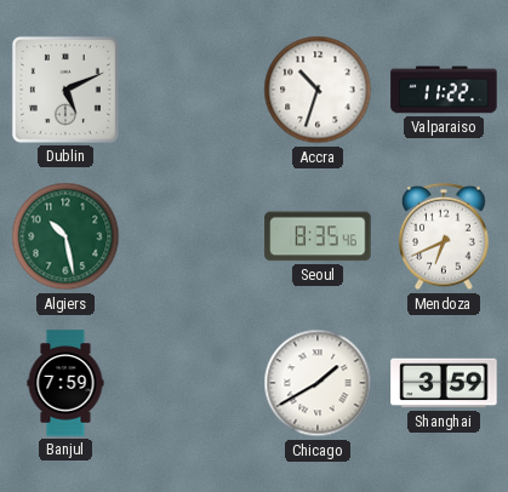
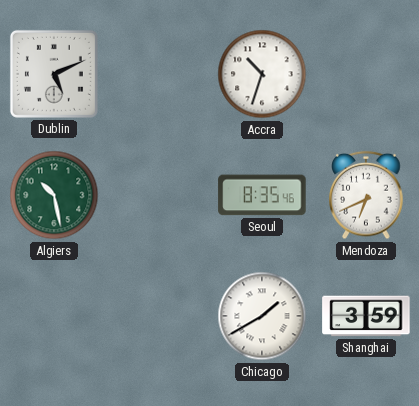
Valparaiso: 11:22 -> none
Banjul: 7:59 -> none
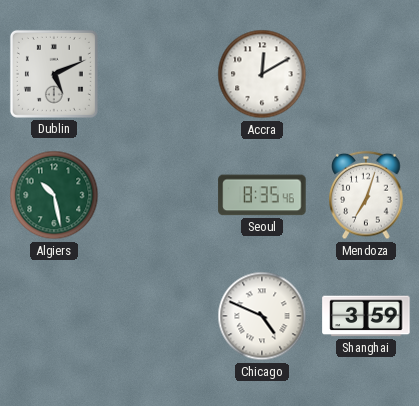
Accra: 10:33 -> 12:10
Mendoza: 6:41 -> 7:03
Chicago: 1:40 -> 4:49
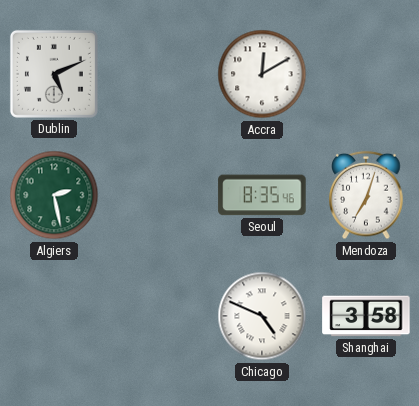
Algiers: 10:28 -> 2:28
Shanghai: 3:59 -> 3:58
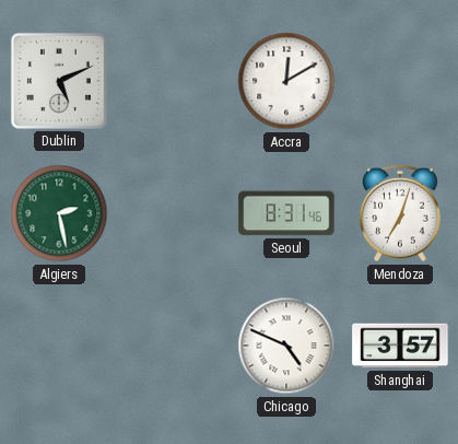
Seoul: 8:35 -> 8:31
Shanghai: 3:58 -> 3:57
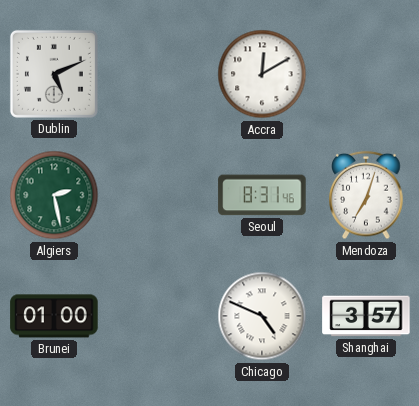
Brunei: none -> 01:00
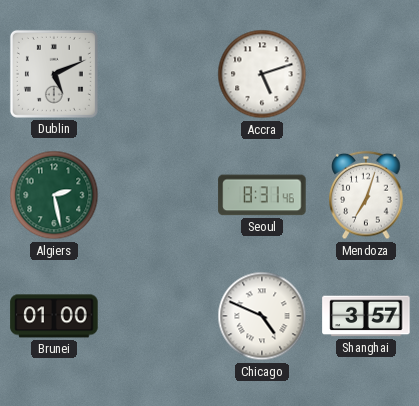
Accra: 12:10 -> 5:12
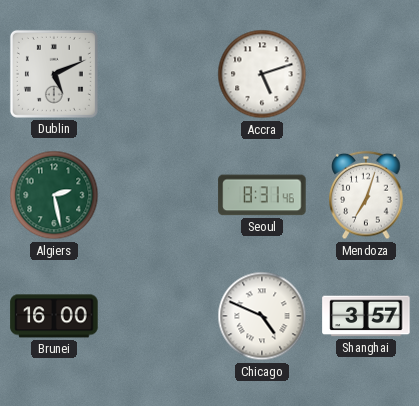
Brunei: 01:00 -> 16:00
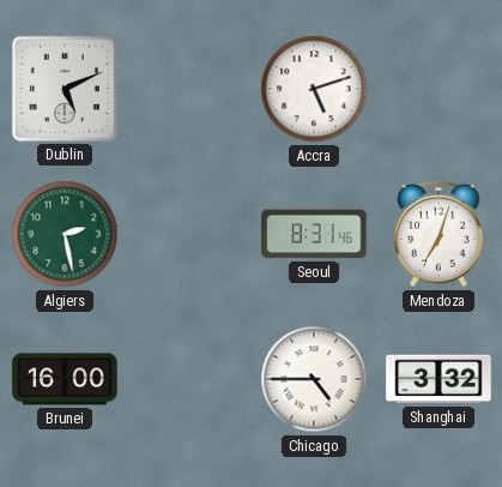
Chicago: 4:49 -> 4:45
Shanghai: 3:57 -> 3:32
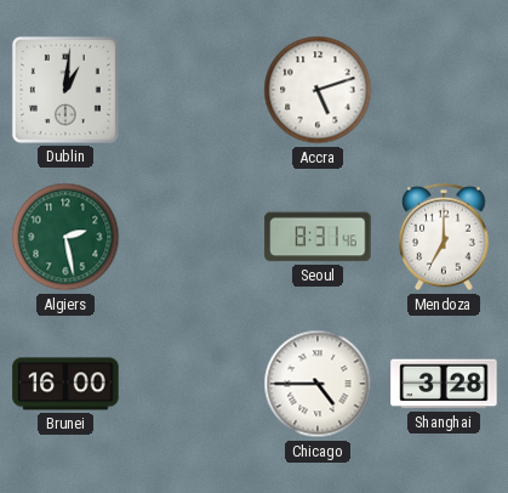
Dublin: 5:11 -> 1:01
Mendoza: 7:03 -> 7:00
Shanghai: 3:32 -> 3:28
